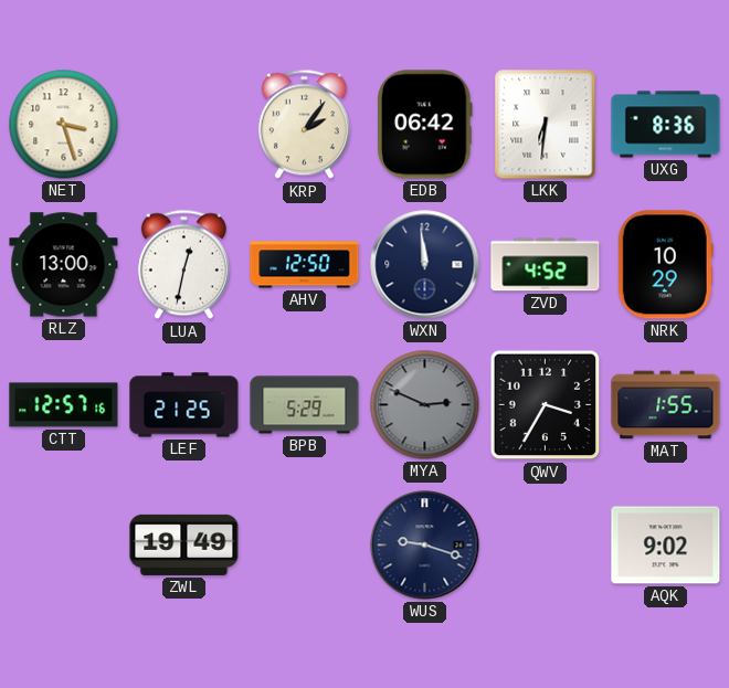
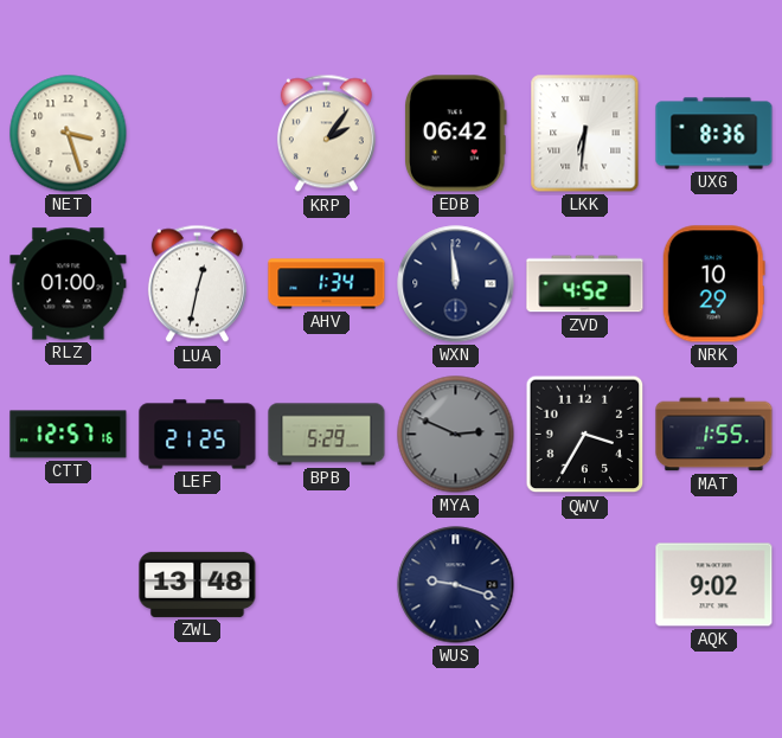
RLZ: 13:00 -> 01:00
AHV: 12:50 -> 1:34
ZWL: 19:49 -> 13:48
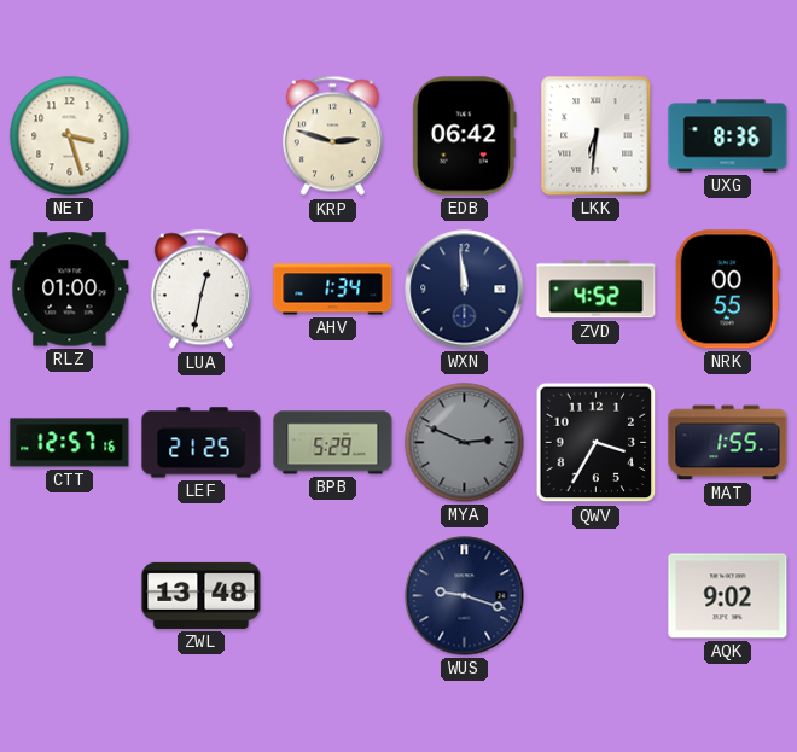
KRP: 2:06 -> 2:48
NRK: 10:29 -> 00:55
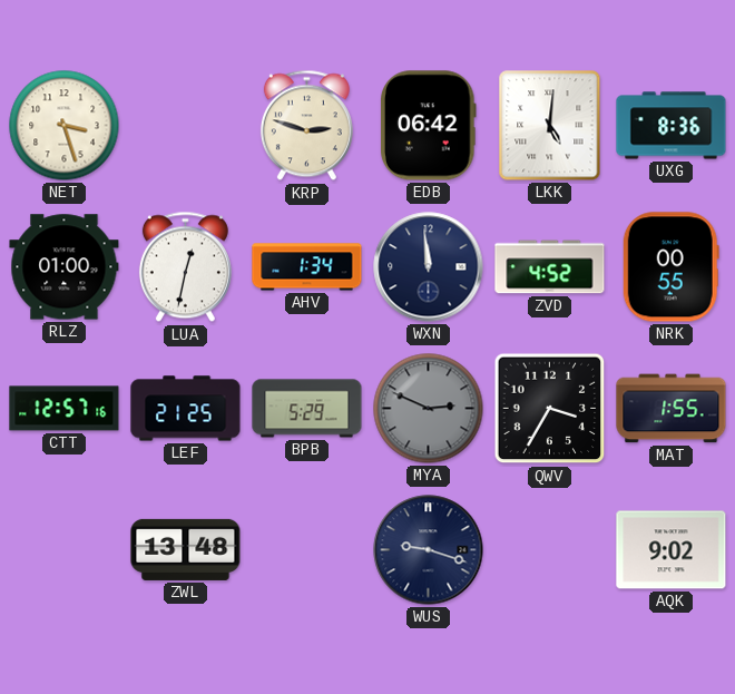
LKK: 6:31 -> 5:01
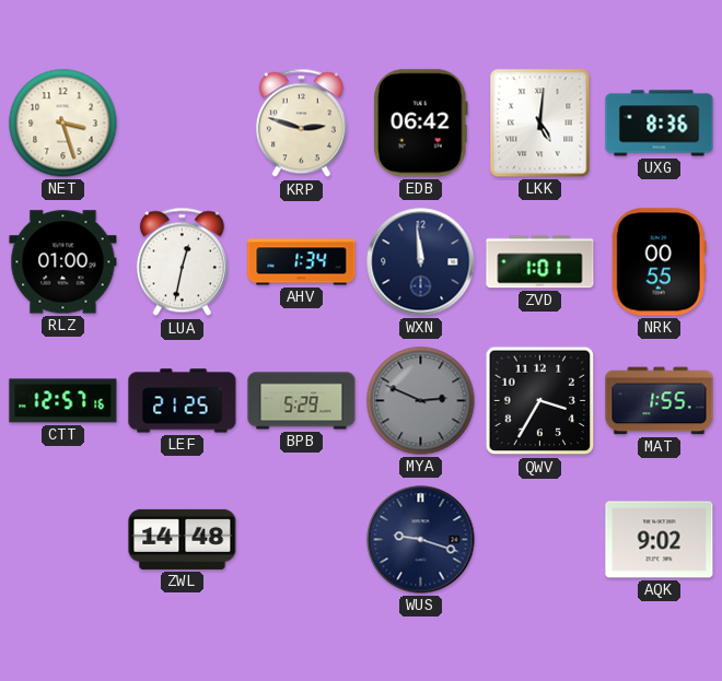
ZVD: 4:52 -> 1:01
ZWL: 13:48 -> 14:48
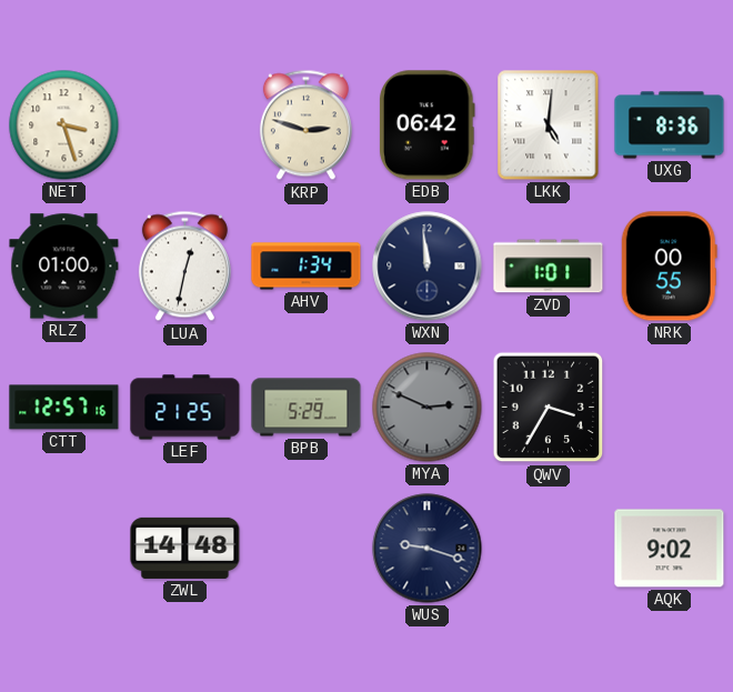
MAT: 1:55 -> none
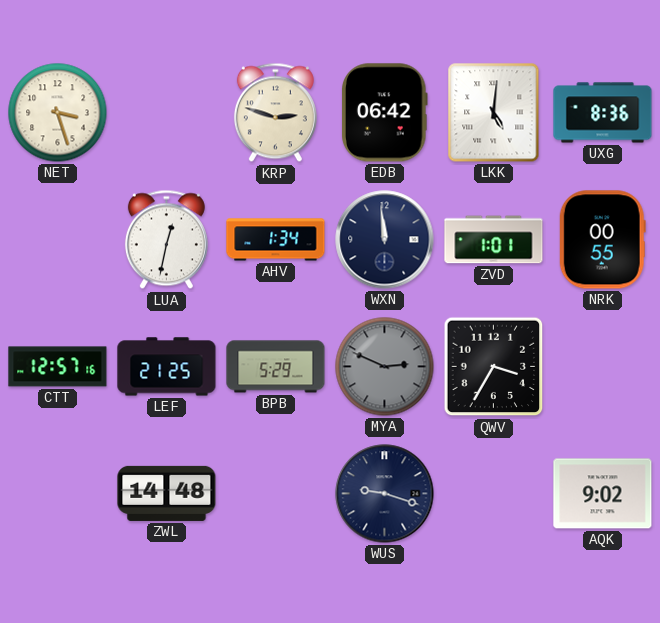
RLZ: 01:00 -> none
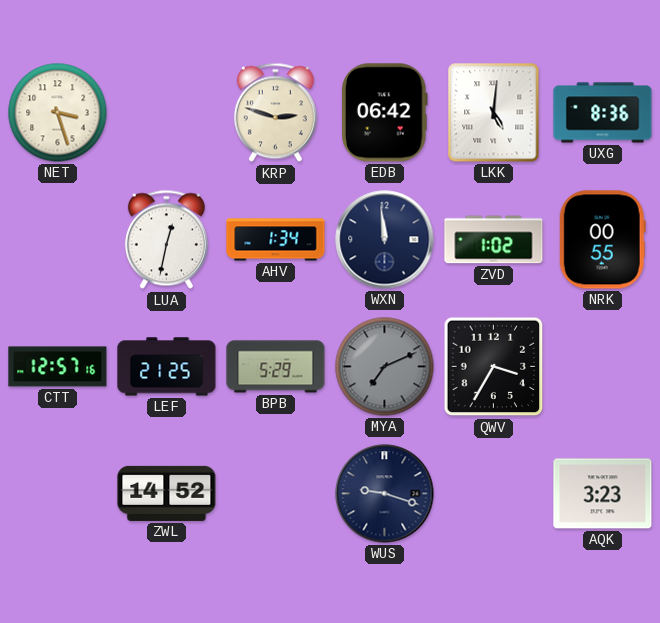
ZVD: 1:01 -> 1:02
MYA: 2:49 -> 7:11
ZWL: 14:48 -> 14:52
AQK: 9:02 -> 3:23
